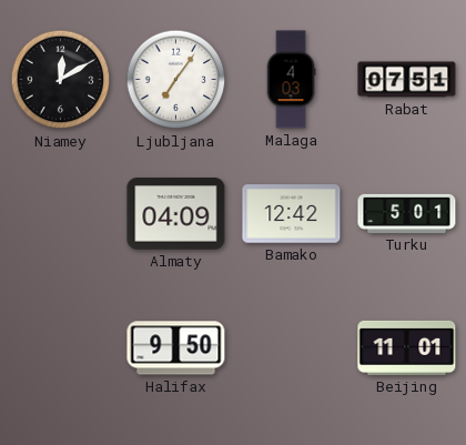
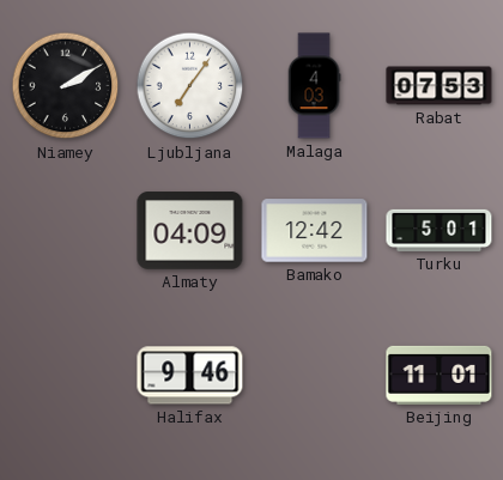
Niamey: 12:10 -> 2:10
Rabat: 07:51 -> 07:53
Halifax: 9:50 -> 9:46
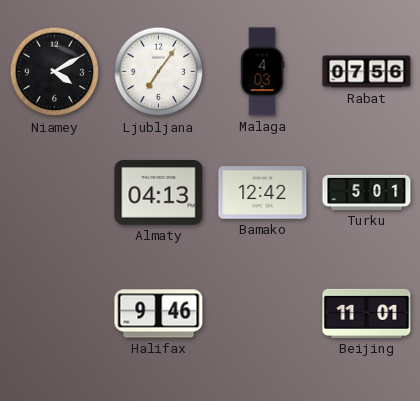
Niamey: 2:10 -> 4:10
Rabat: 07:53 -> 07:56
Almaty: 04:09 -> 04:13
